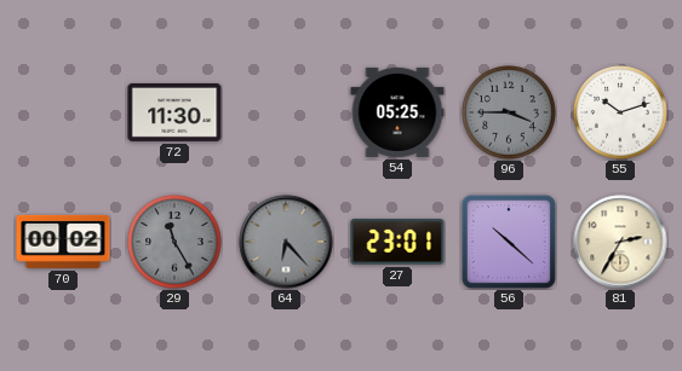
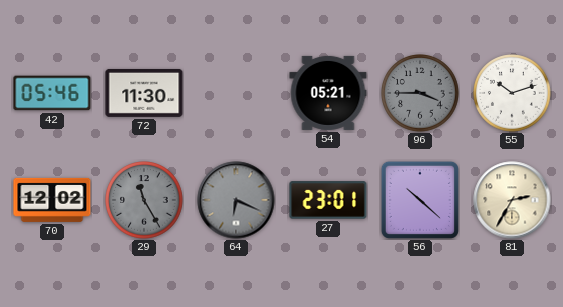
42: none -> 05:46
54: 05:25 -> 05:21
70: 00:02 -> 12:02
64: 6:23 -> 6:19
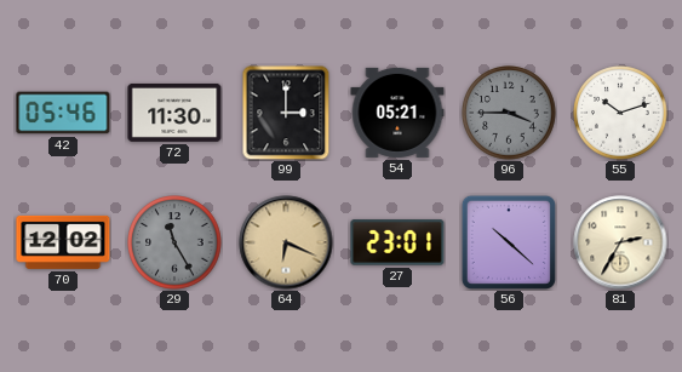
99: none -> 3:00
64 dial: grey -> champagne
